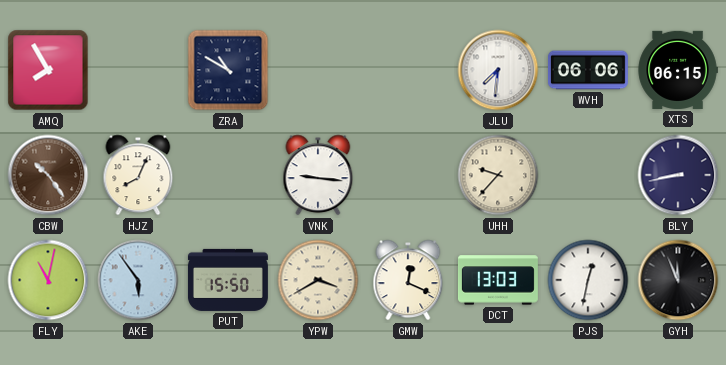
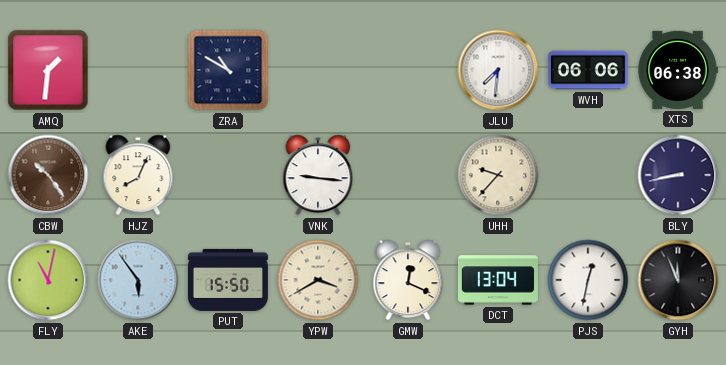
AMQ: 7:55 -> 1:31
XTS: 06:15 -> 06:38
DCT: 13:03 -> 13:04
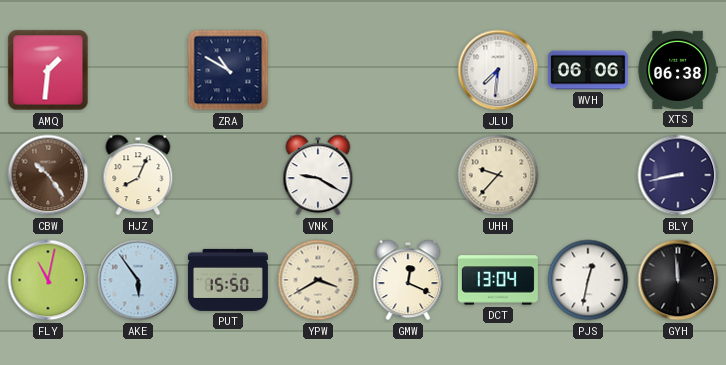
VNK: 9:16 -> 9:20
GYH: 11:56 -> 11:59
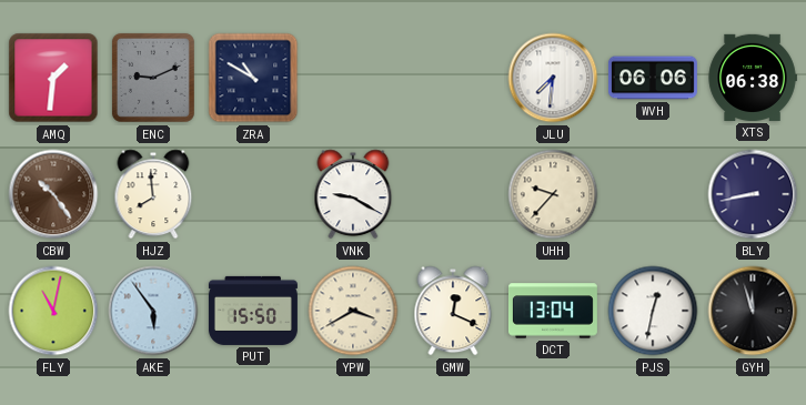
ENC: none -> 9:11
HJZ: 8:04 -> 7:59
GYH: 11:59 -> 11:57
